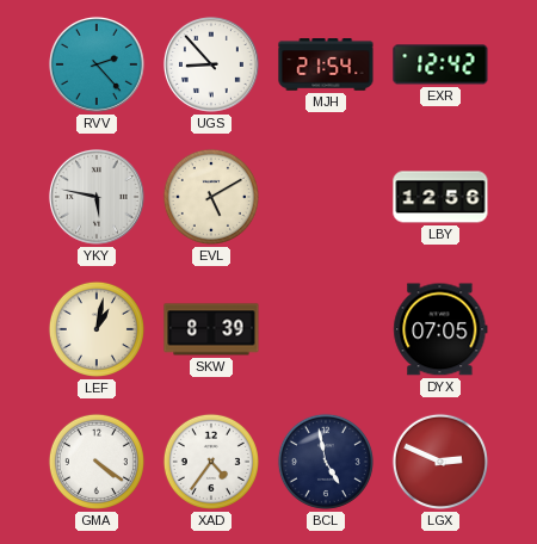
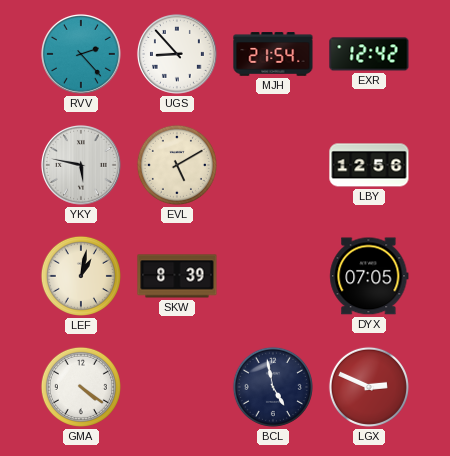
XAD: 4:36 -> none
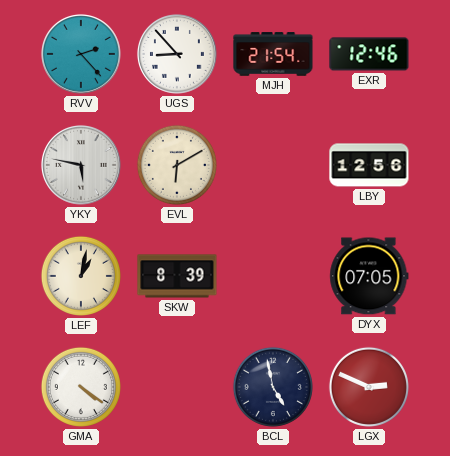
EXR: 12:42 -> 12:46
EVL: 5:10 -> 6:10
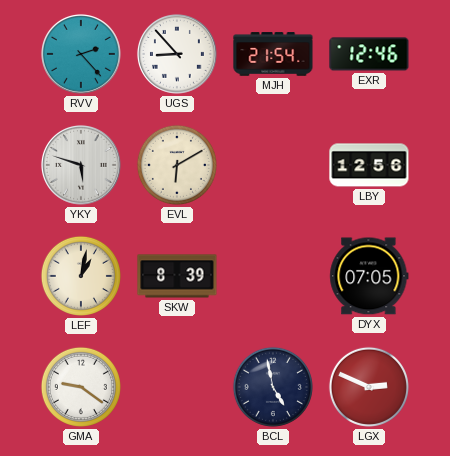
YKY: 5:47 -> 5:48
GMA: 4:21 -> 9:21
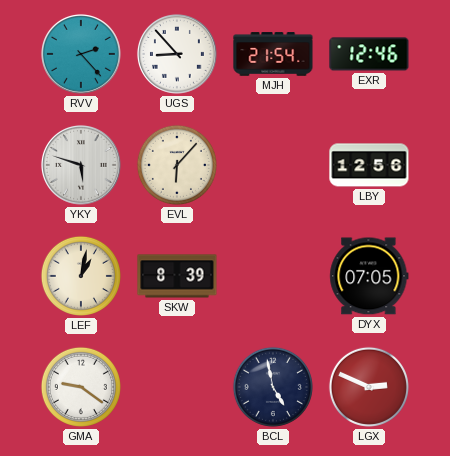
EVL: 6:10 -> 6:07
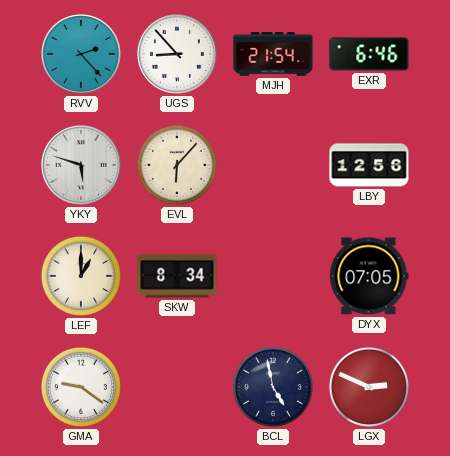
EXR: 12:46 -> 6:46
LEF: 1:02 -> 1:00
SKW: 8:39 -> 8:34
